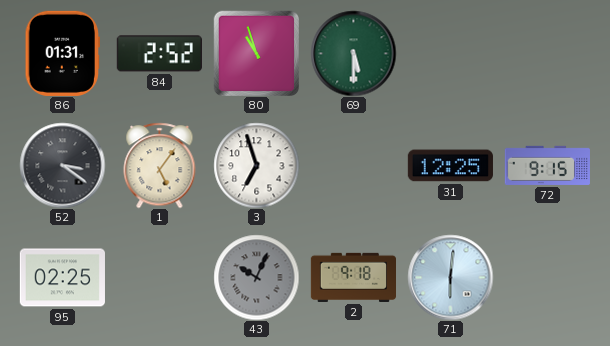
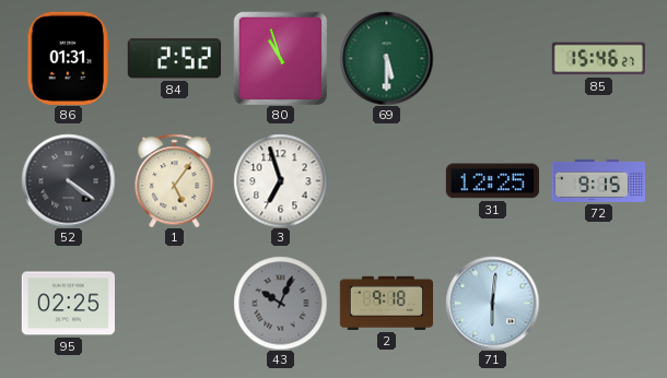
85: none -> 15:46
52: 3:21 -> 4:21
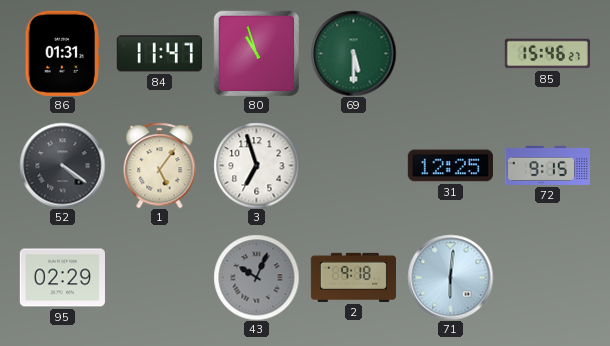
84: 2:52 -> 11:47
95: 02:25 -> 02:29
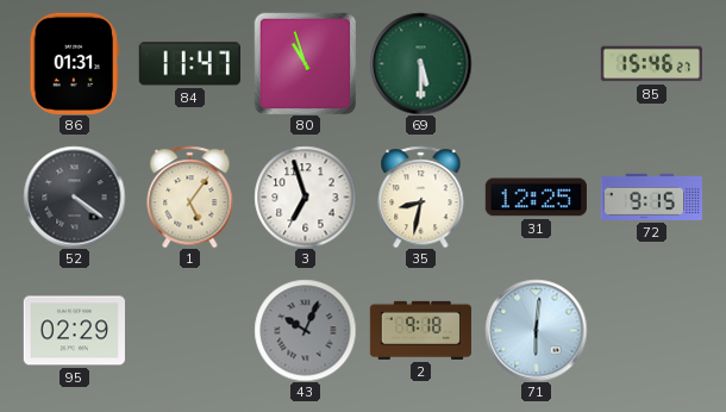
35: none -> 8:32
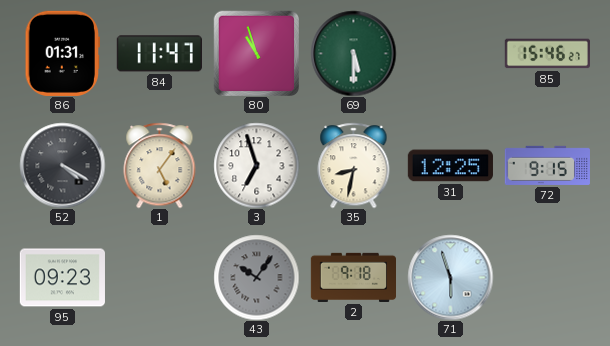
52: 4:21 -> 4:20
95: 02:29 -> 09:23
43: 10:04 -> 10:06
71: 6:01 -> 5:57
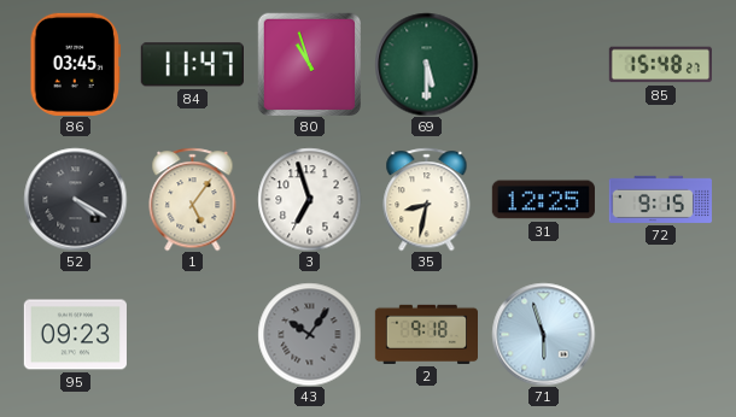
86: 01:31 -> 03:45
85: 15:46 -> 15:48
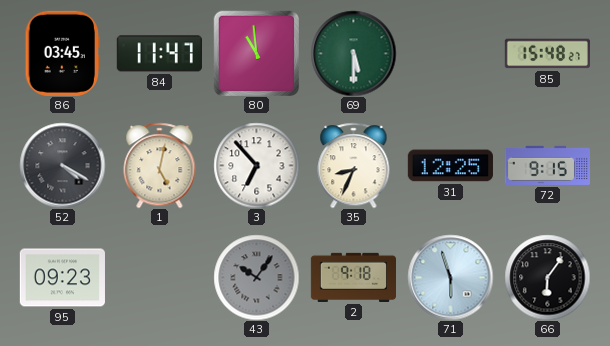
80: 10:57 -> 10:59
1: 5:06 -> 5:02
3: 6:57 -> 6:53
35: 8:32 -> 8:34
66: none -> 6:06
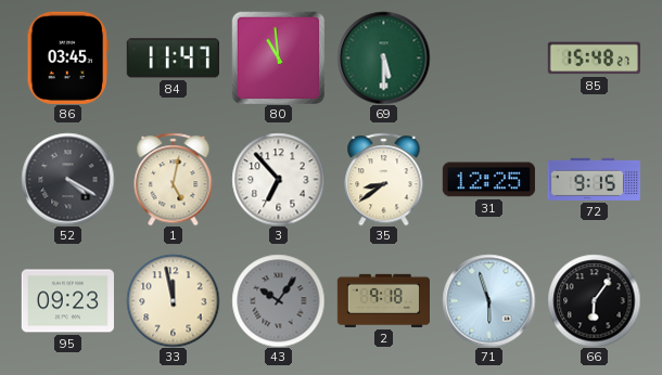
35: 8:34 -> 8:39
33: none -> 11:58
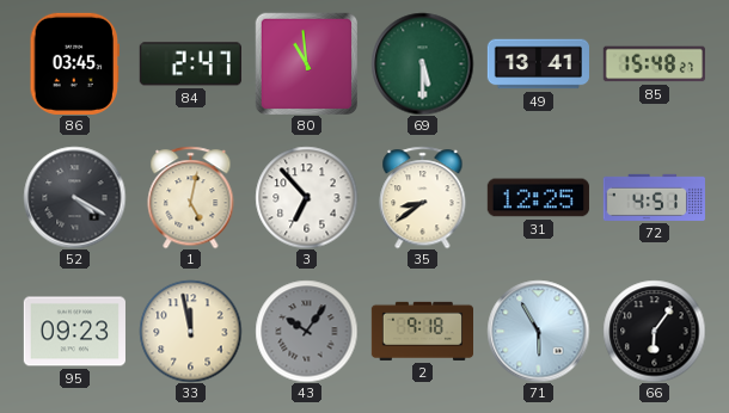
84: 11:47 -> 2:47
49: none -> 13:41
72: 9:15 -> 4:51
71: 5:57 -> 5:55
